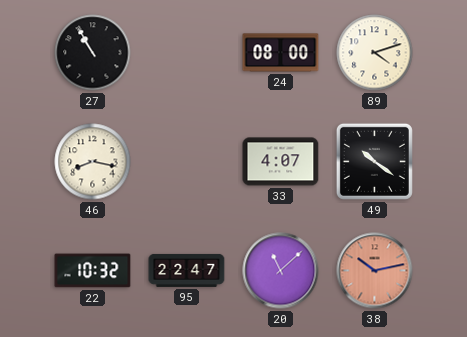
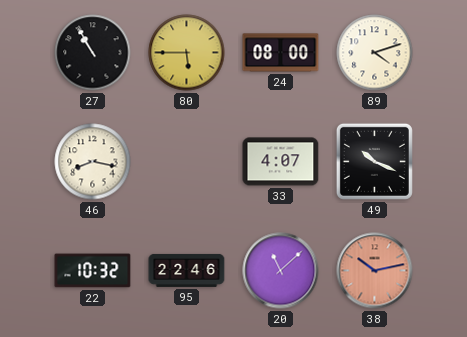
80: none -> 5:45
49: 10:21 -> 10:19
95: 22:47 -> 22:46
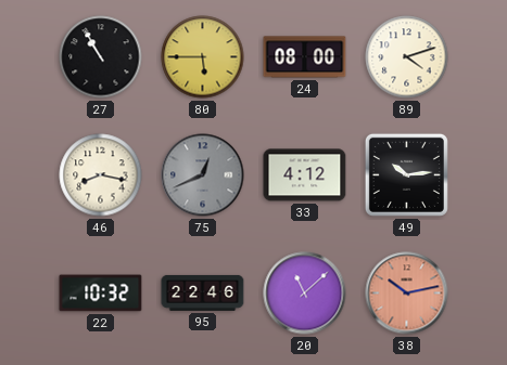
75: none -> 12:41
33: 4:07 -> 4:12
49: 10:19 -> 10:14
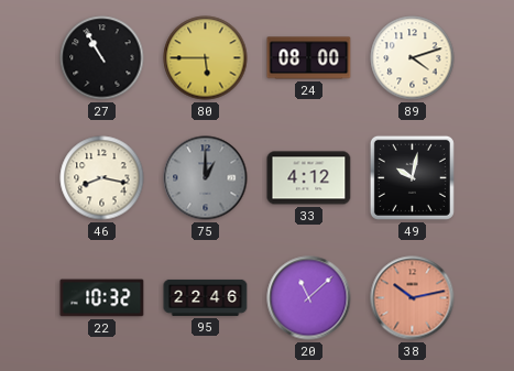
75: 12:41 -> 1:00
49: 10:14 -> 10:02
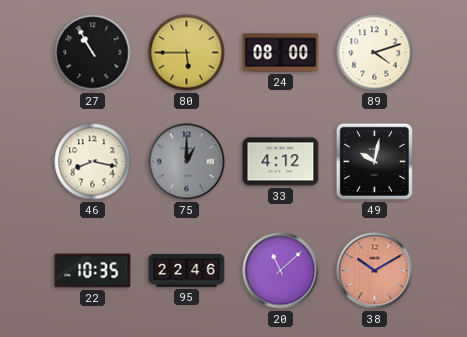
22: 10:32 -> 10:35
38: 10:13 -> 10:10
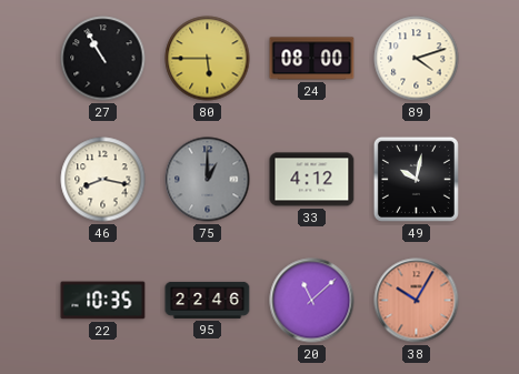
38: 10:10 -> 10:05
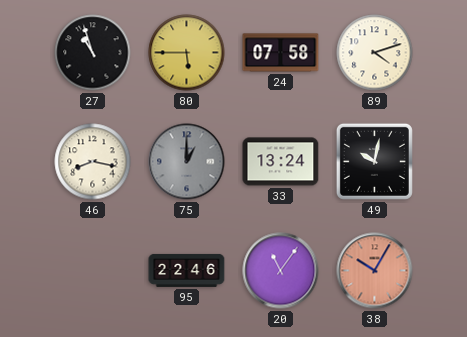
27: 10:55 -> 10:57
24: 08:00 -> 07:58
33: 4:12 -> 13:24
22: 10:35 -> none
20: 11:08 -> 11:06
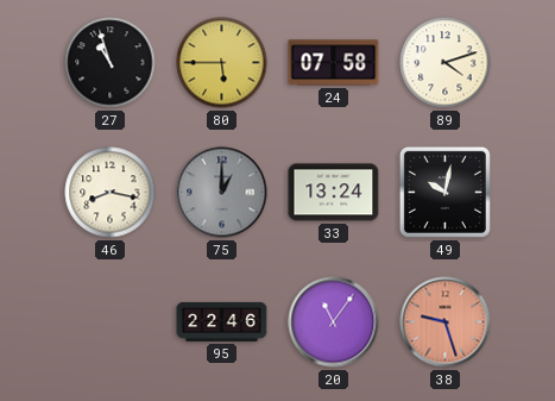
38: 10:05 -> 9:27
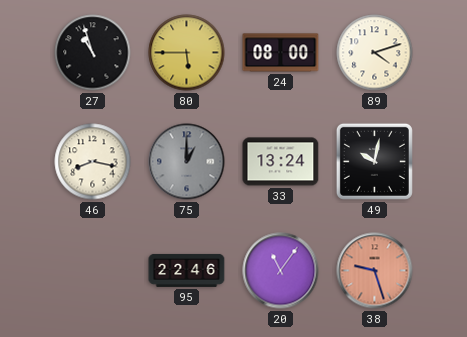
24: 07:58 -> 08:00
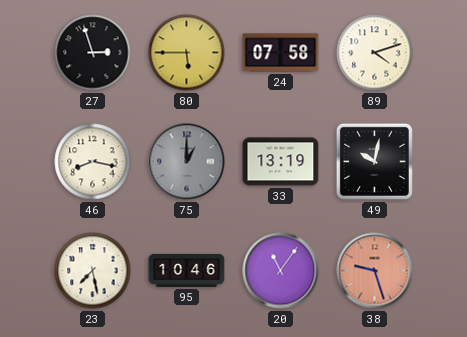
27: 10:57 -> 2:57
24: 08:00 -> 07:58
33: 13:24 -> 13:19
23: none -> 7:28
95: 22:46 -> 10:46
